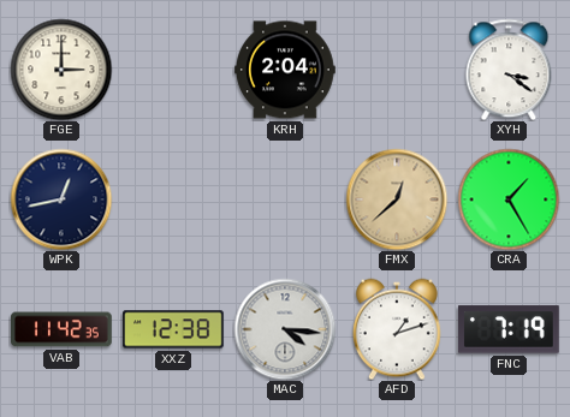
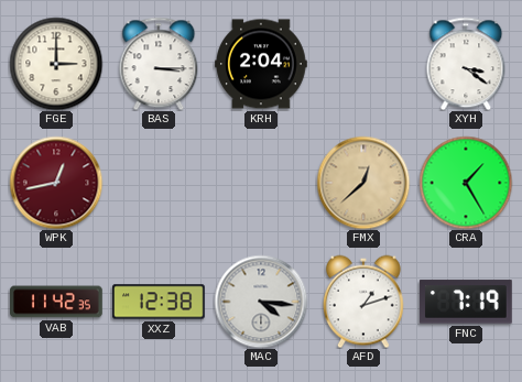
BAS: none -> 3:15
WPK dial: navy -> burgundy
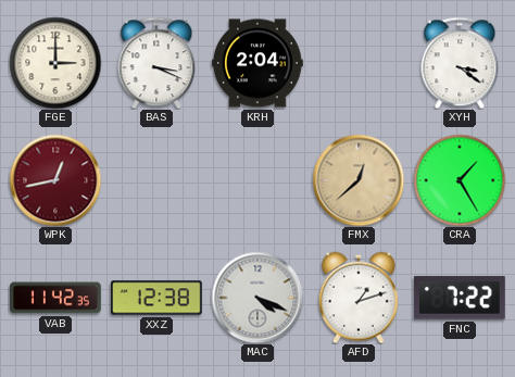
BAS: 3:15 -> 3:19
MAC: 4:16 -> 4:19
FNC: 7:19 -> 7:22
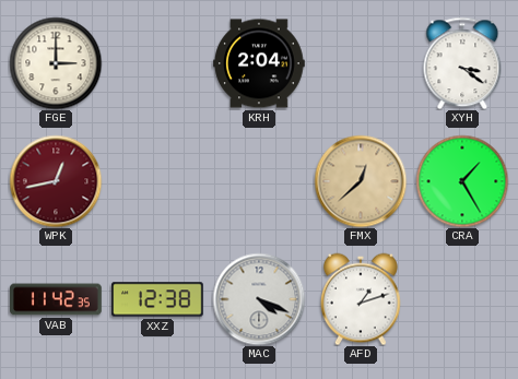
BAS: 3:19 -> none
FNC: 7:22 -> none
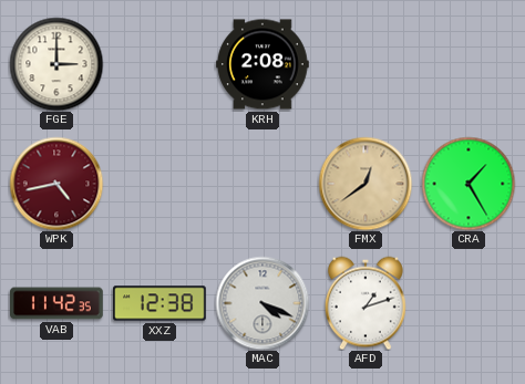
KRH: 2:04 -> 2:08
XYH: 3:21 -> none
WPK: 12:43 -> 4:43
FMX: 12:38 -> 12:39
